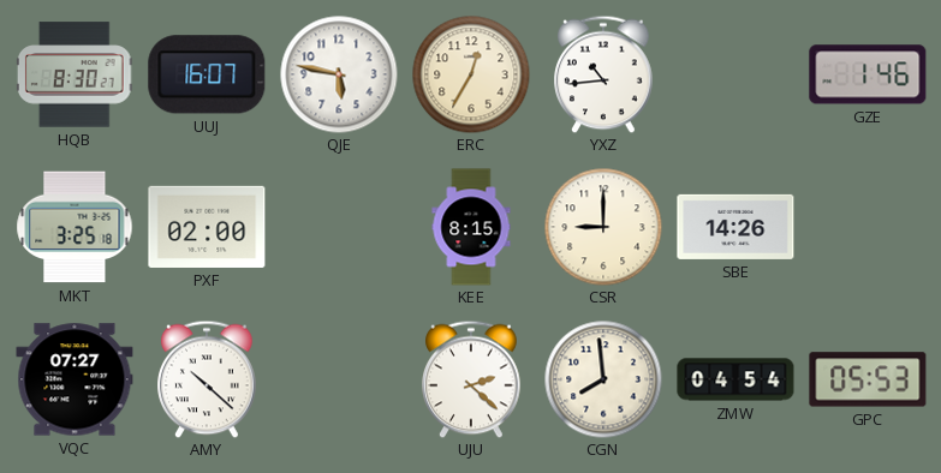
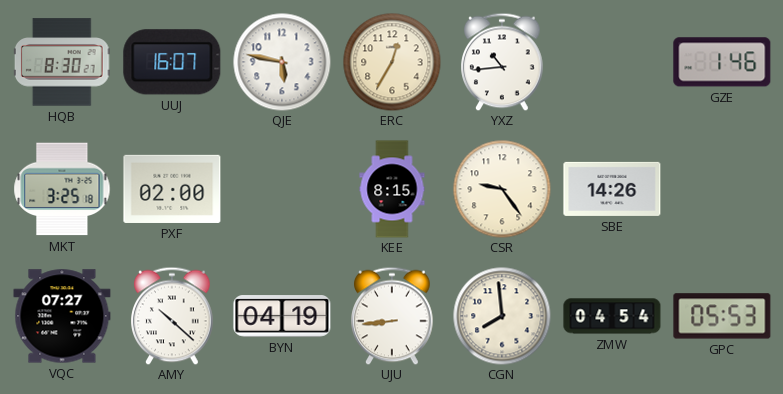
CSR: 9:00 -> 9:24
BYN: none -> 04:19
UJU: 2:22 -> 8:44
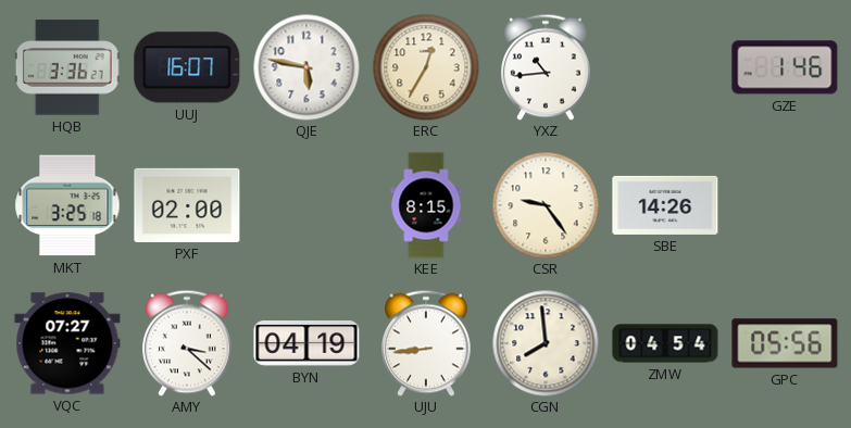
HQB: 8:30 -> 3:36
AMY: 10:22 -> 3:22
GPC: 05:53 -> 05:56
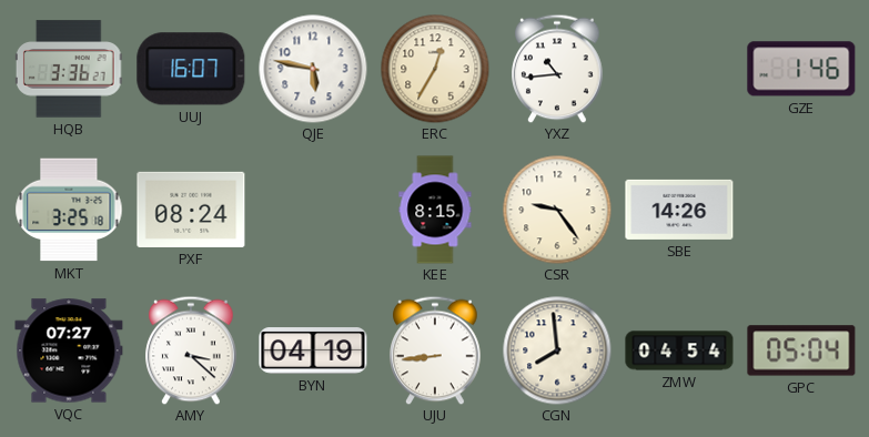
PXF: 02:00 -> 08:24
GPC: 05:56 -> 05:04
